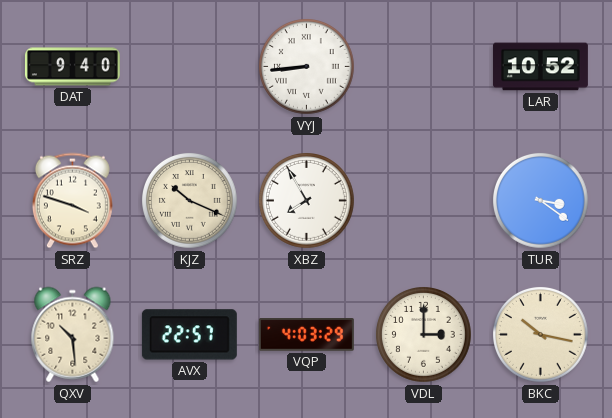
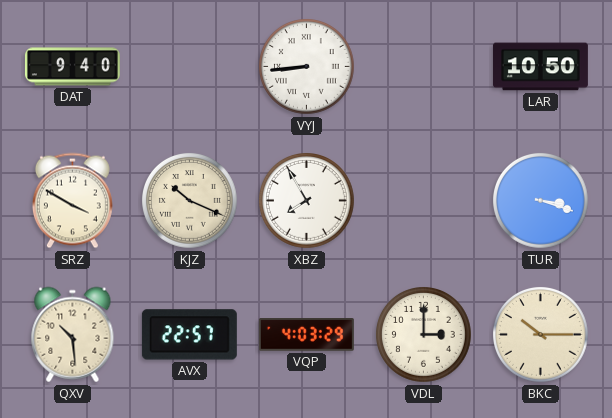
LAR: 10:52 -> 10:50
SRZ: 3:48 -> 3:50
TUR: 3:21 -> 3:18
BKC: 10:17 -> 10:15
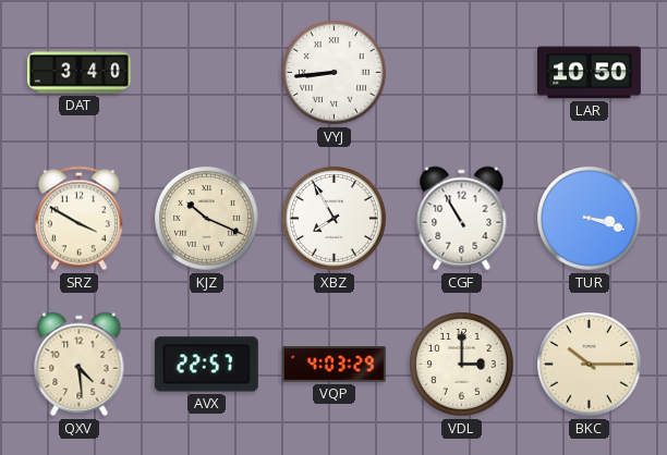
DAT: 9:40 -> 3:40
CGF: none -> 10:55
QXV: 10:29 -> 4:29
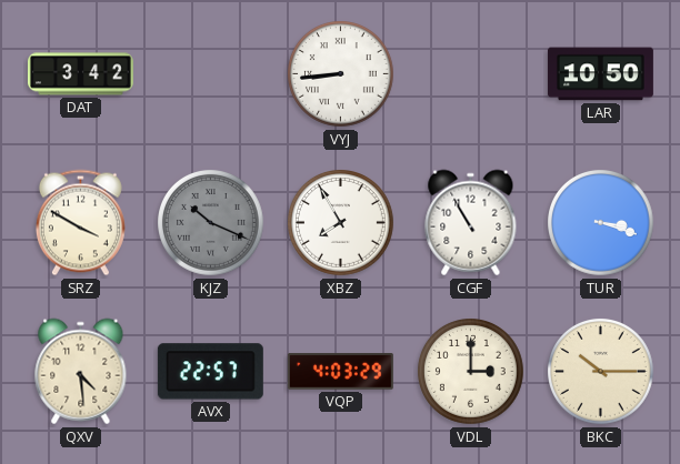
DAT: 3:40 -> 3:42
KJZ dial: cream -> grey
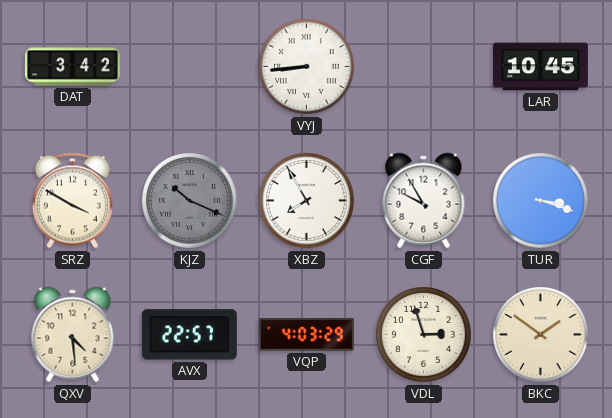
LAR: 10:50 -> 10:45
CGF: 10:55 -> 9:55
VDL: 3:00 -> 2:57
BKC: 10:15 -> 1:51
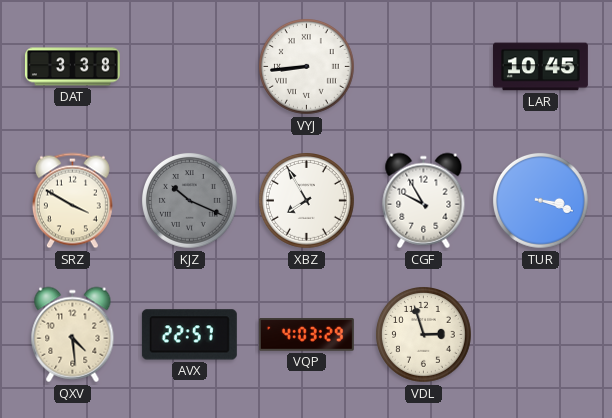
DAT: 3:42 -> 3:38
BKC: 1:51 -> none
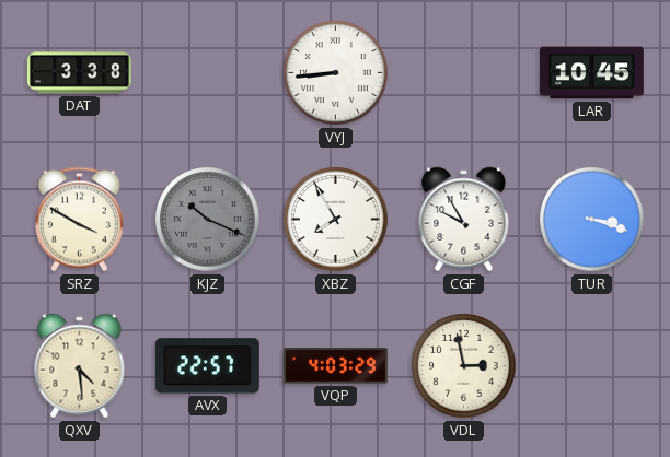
VDL: 2:57 -> 2:58
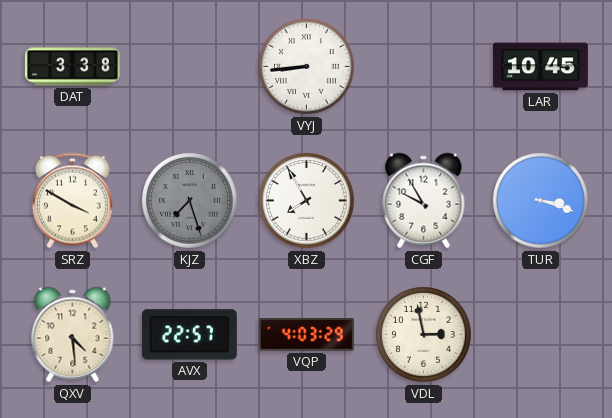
KJZ: 10:19 -> 7:27
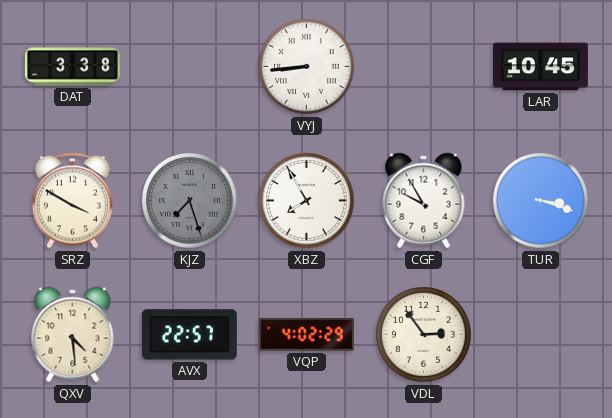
VQP: 4:03 -> 4:02
VDL: 2:58 -> 2:54
